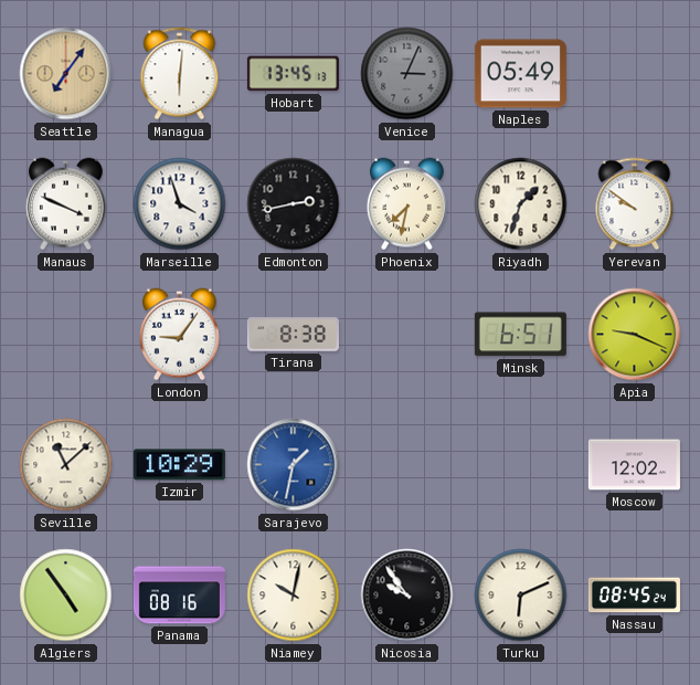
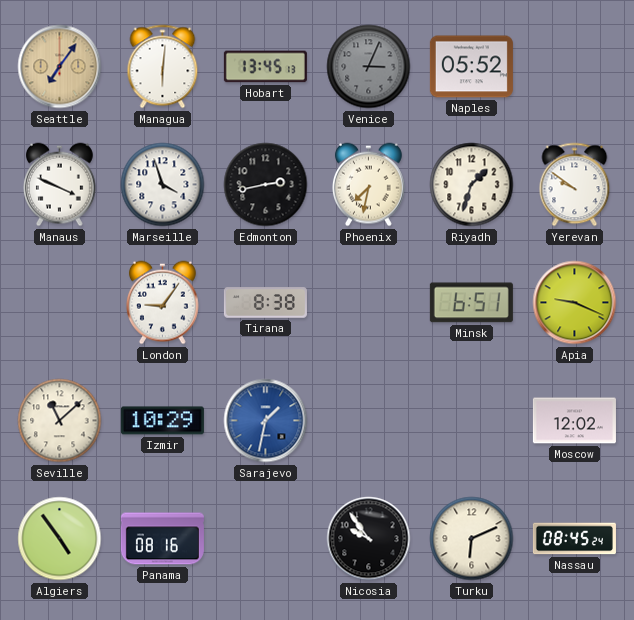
Naples: 05:49 -> 05:52
Niamey: 10:02 -> none
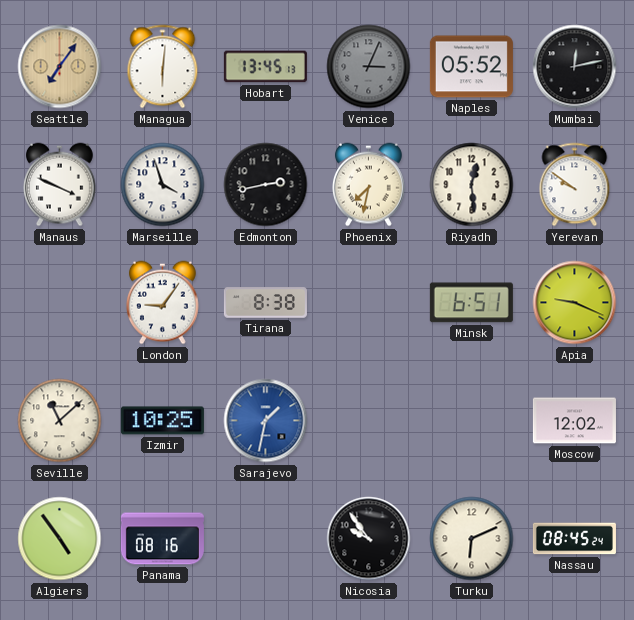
Mumbai: none -> 12:13
Riyadh: 1:33 -> 12:29
Izmir: 10:29 -> 10:25
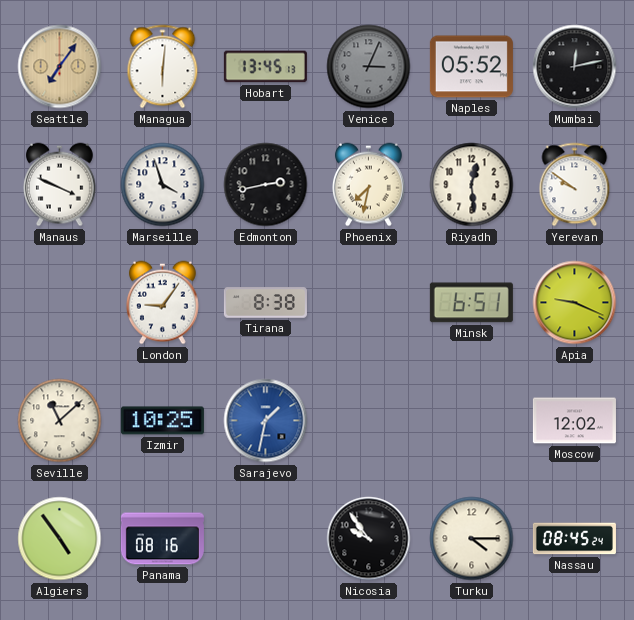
Turku: 6:11 -> 4:15
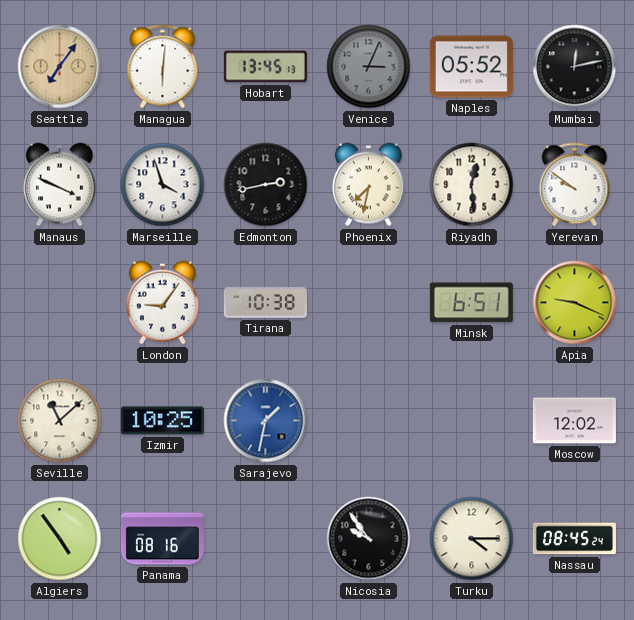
Tirana: 8:38 -> 10:38
